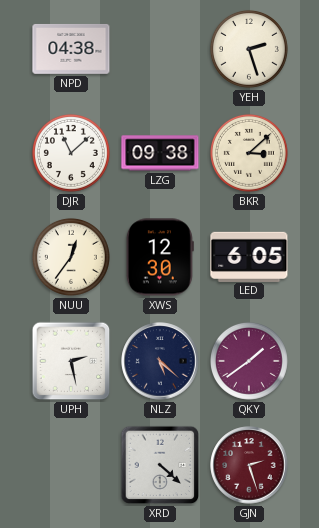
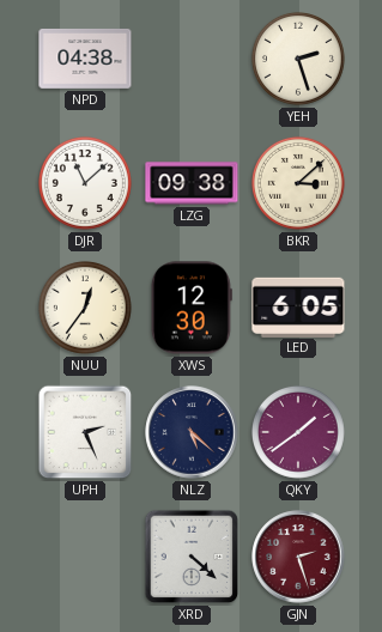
UPH: 2:28 -> 2:26
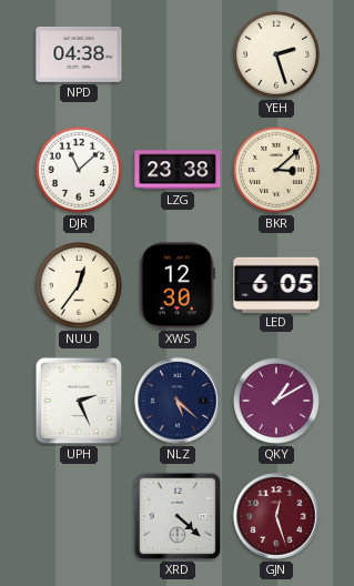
LZG: 09:38 -> 23:38
QKY: 1:39 -> 1:10
GJN: 2:27 -> 12:27
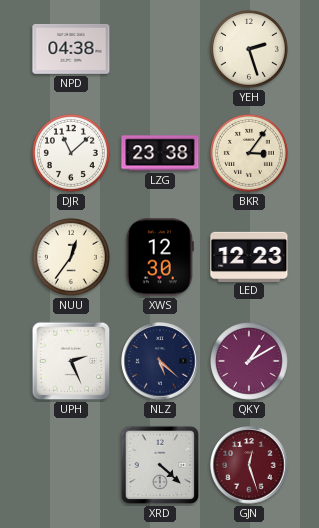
BKR: 3:08 -> 3:06
LED: 6:05 -> 12:23
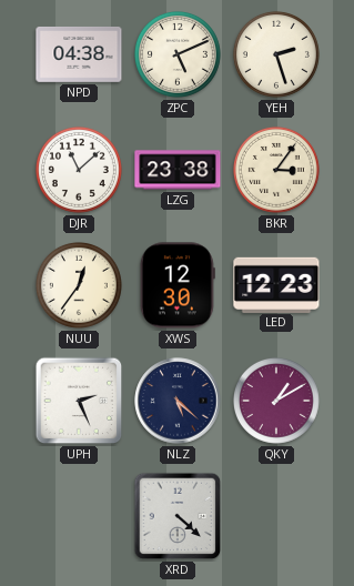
ZPC: none -> 5:11
GJN: 12:27 -> none
